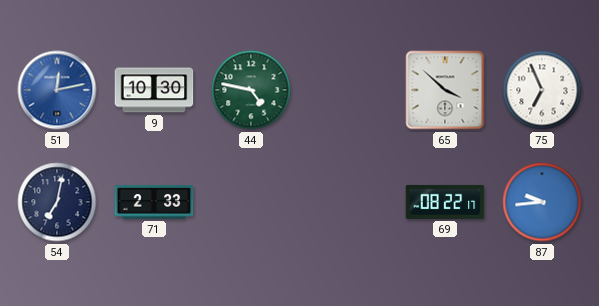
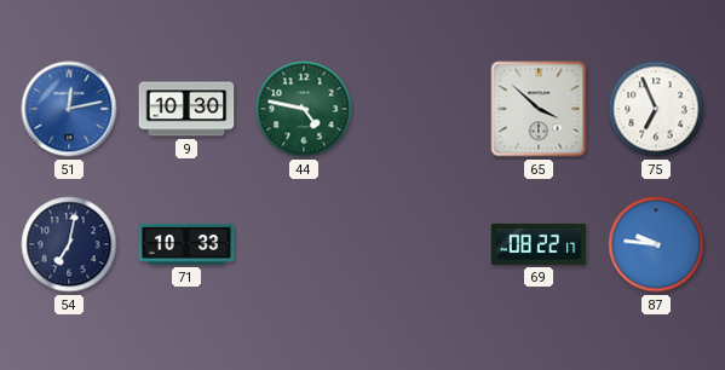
71: 2:33 -> 10:33
87: 9:44 -> 9:46
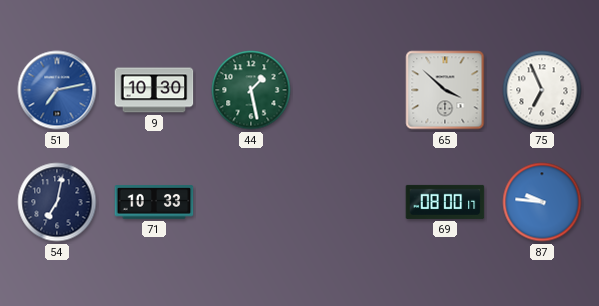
51: 12:13 -> 7:13
44: 4:47 -> 1:28
69: 08:22 -> 08:00
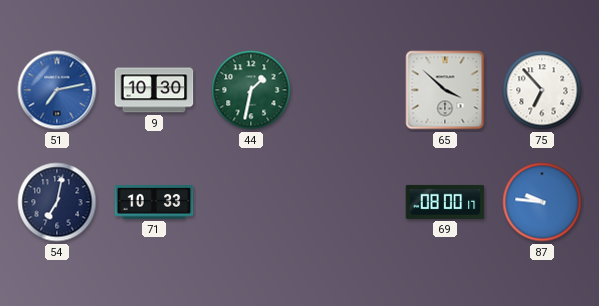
44: 1:28 -> 1:32
75: 6:56 -> 6:53
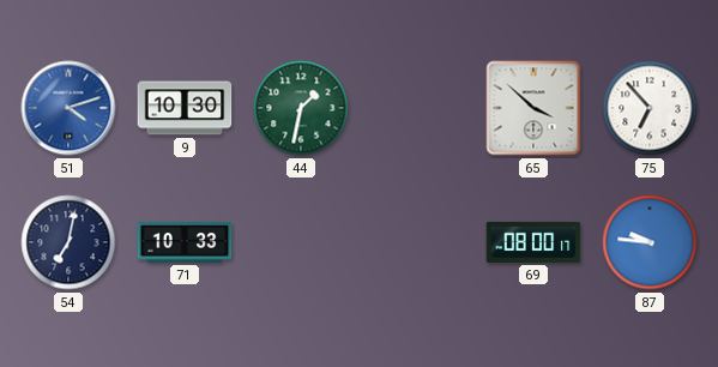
51: 7:13 -> 4:12
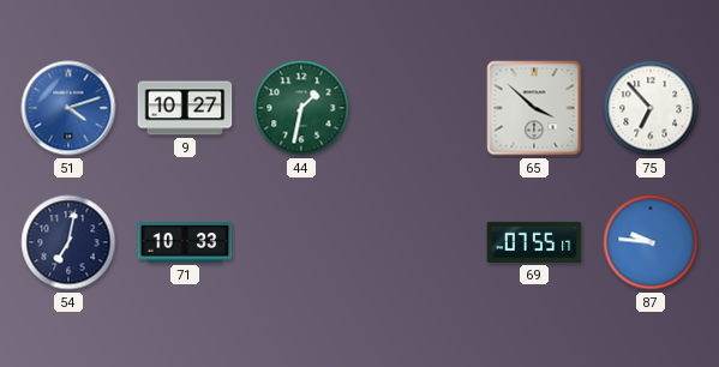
9: 10:30 -> 10:27
69: 08:00 -> 07:55
